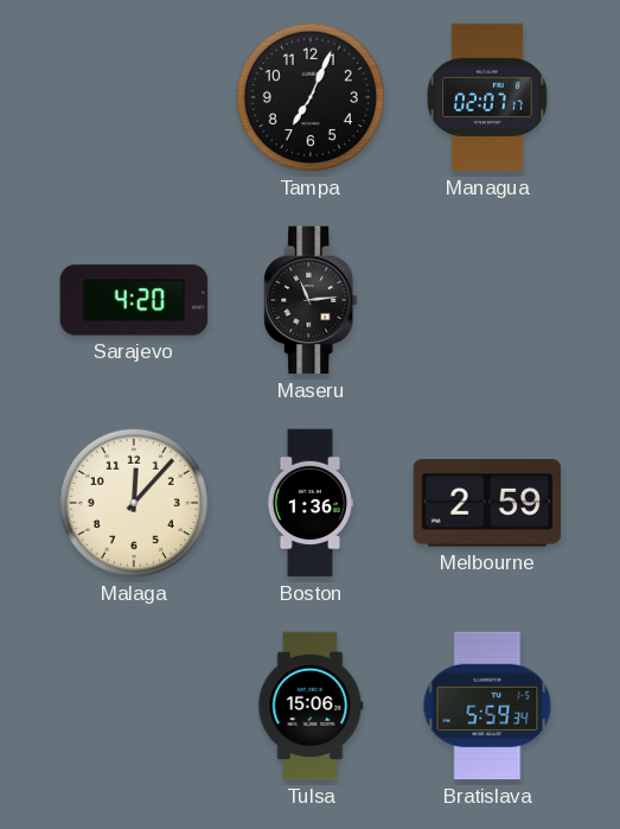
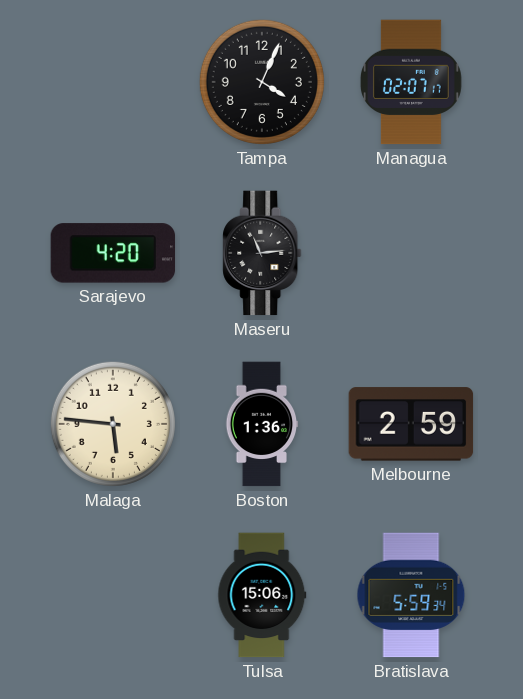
Tampa: 7:04 -> 4:04
Malaga: 12:07 -> 5:46
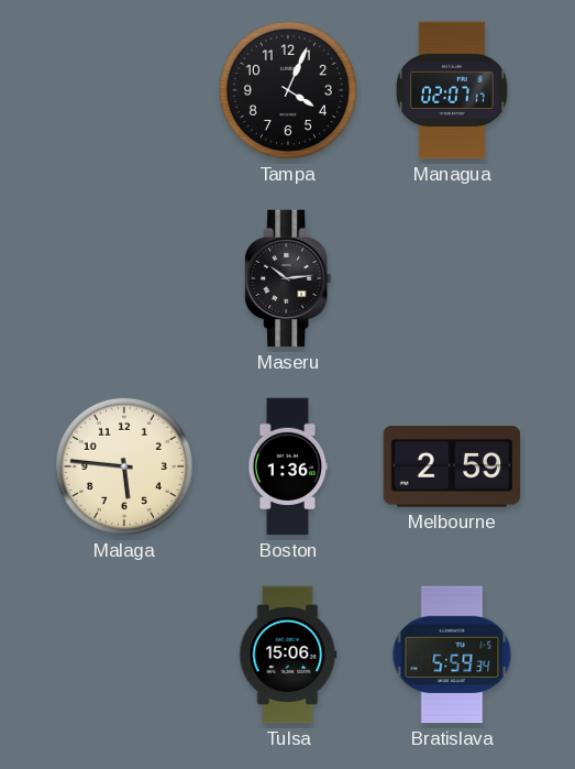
Sarajevo: 4:20 -> none
Maseru: 11:14 -> 10:14
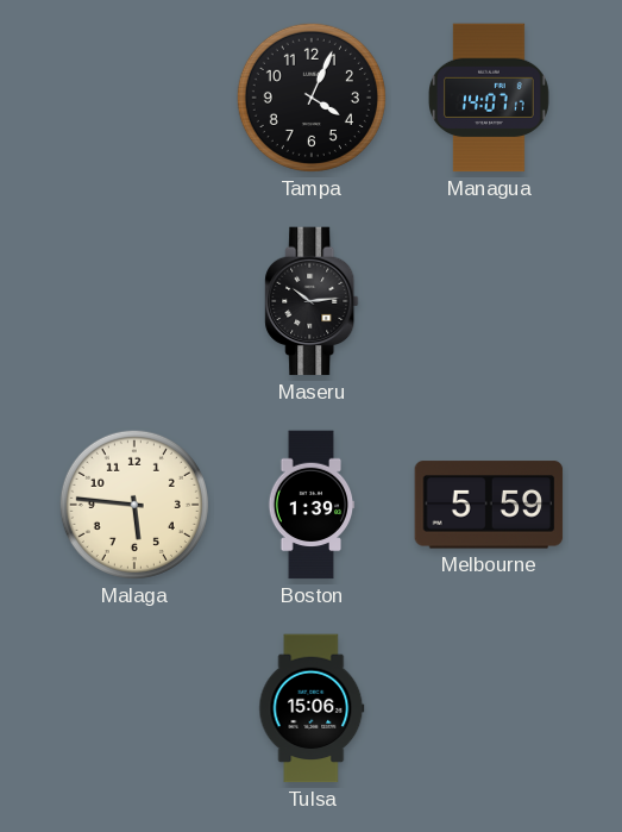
Managua: 02:07 -> 14:07
Boston: 1:36 -> 1:39
Melbourne: 2:59 -> 5:59
Bratislava: 5:59 -> none
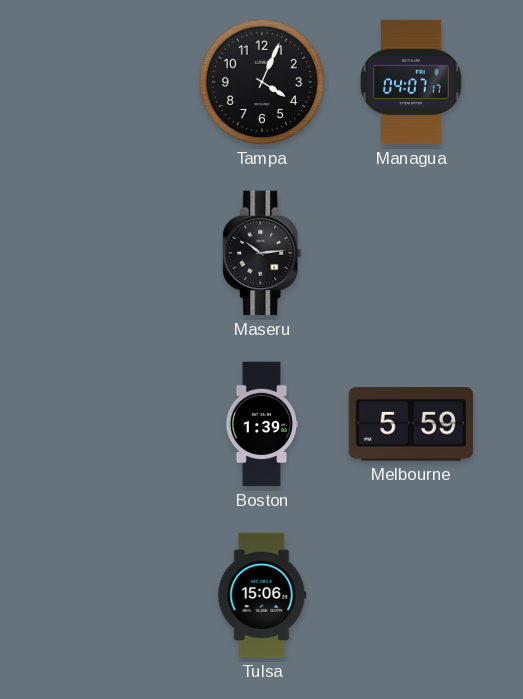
Managua: 14:07 -> 04:07
Malaga: 5:46 -> none
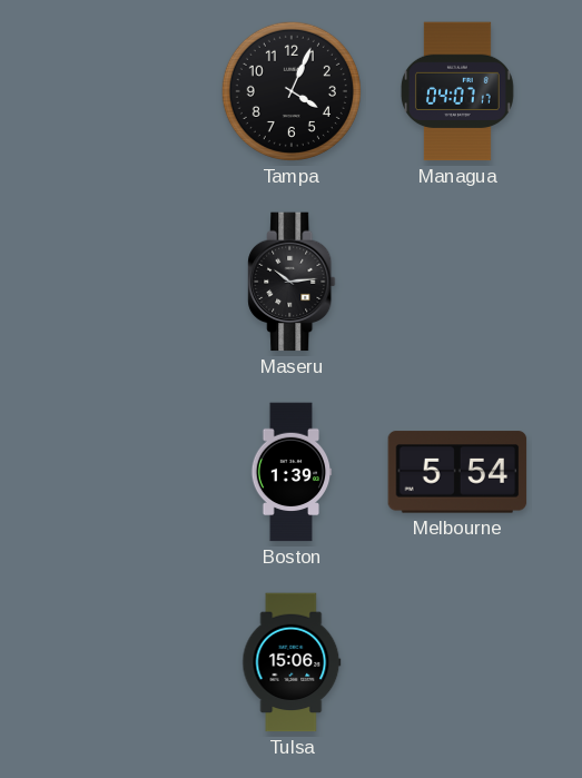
Melbourne: 5:59 -> 5:54
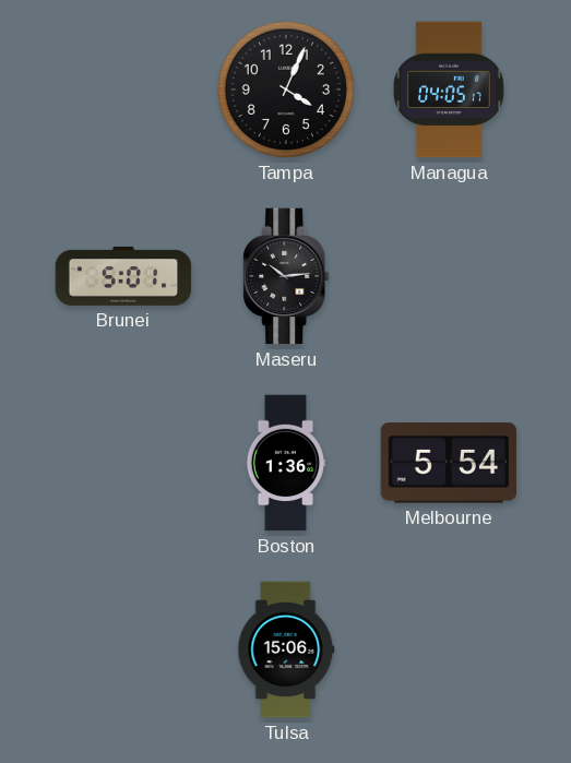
Managua: 04:07 -> 04:05
Brunei: none -> 5:01
Boston: 1:39 -> 1:36
